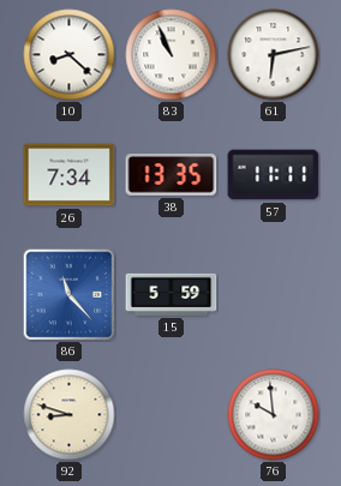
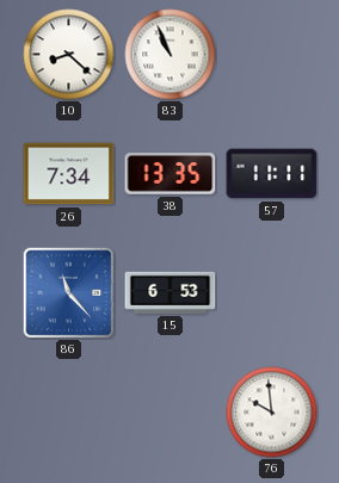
61: 6:13 -> none
15: 5:59 -> 6:53
92: 8:48 -> none
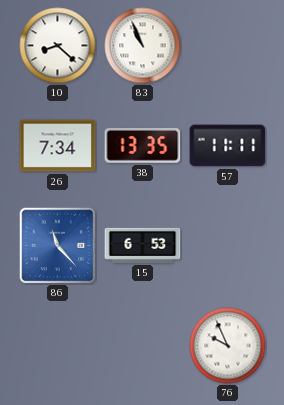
76: 9:59 -> 9:56
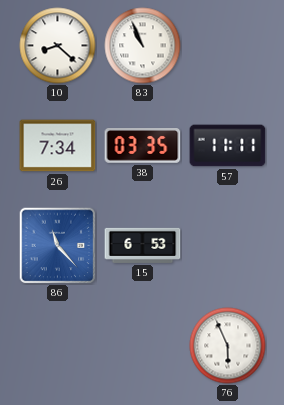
38: 13:35 -> 03:35
76: 9:56 -> 5:56
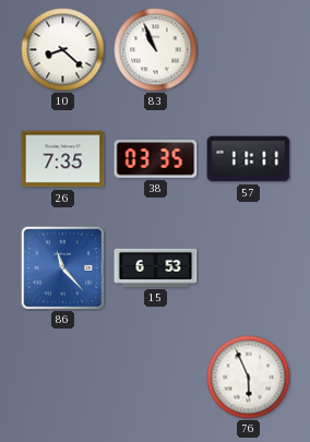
26: 7:34 -> 7:35
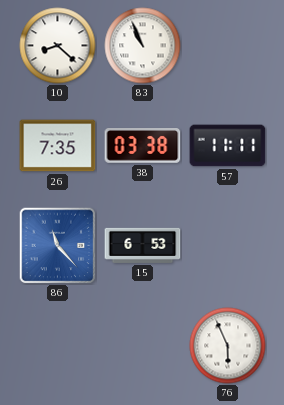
38: 03:35 -> 03:38
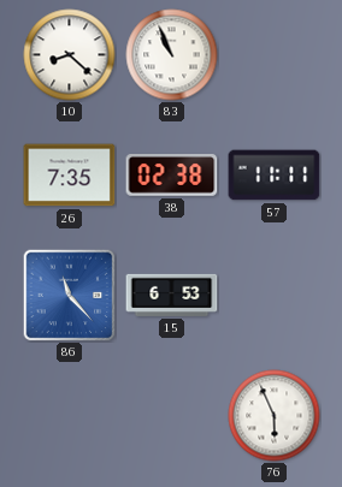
38: 03:38 -> 02:38
